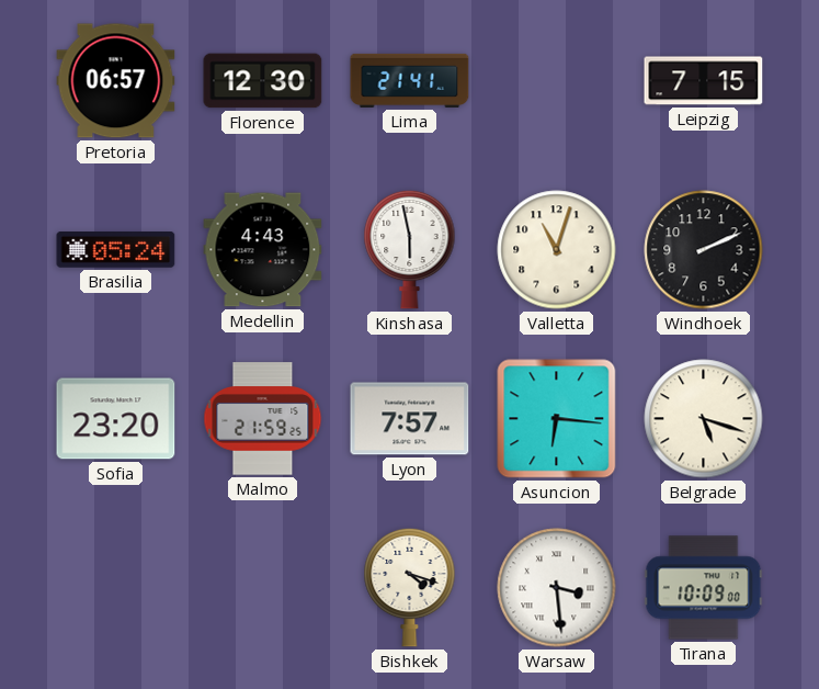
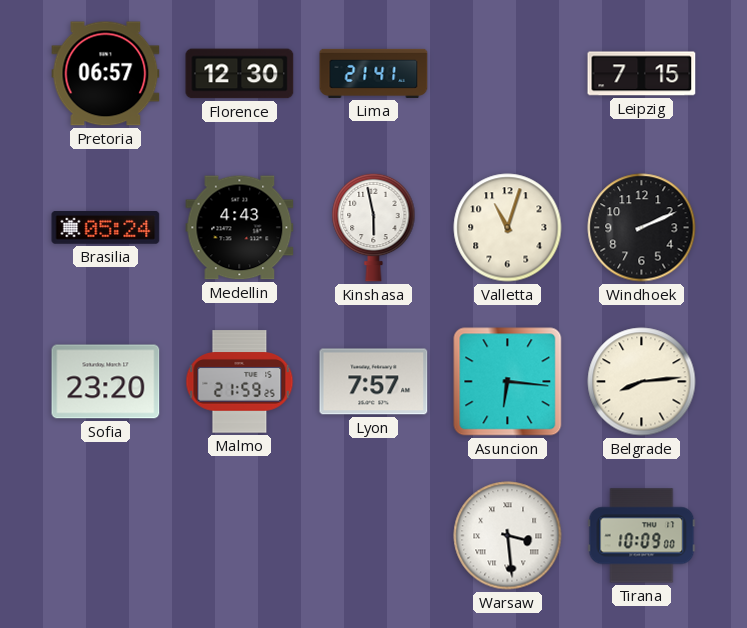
Belgrade: 5:18 -> 8:14
Bishkek: 4:18 -> none
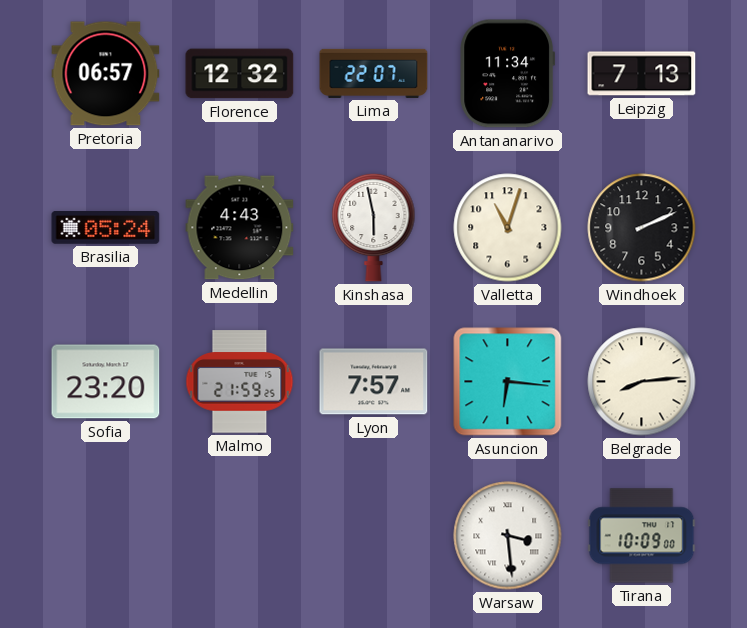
Florence: 12:30 -> 12:32
Lima: 21:41 -> 22:07
Antananarivo: none -> 11:34
Leipzig: 7:15 -> 7:13
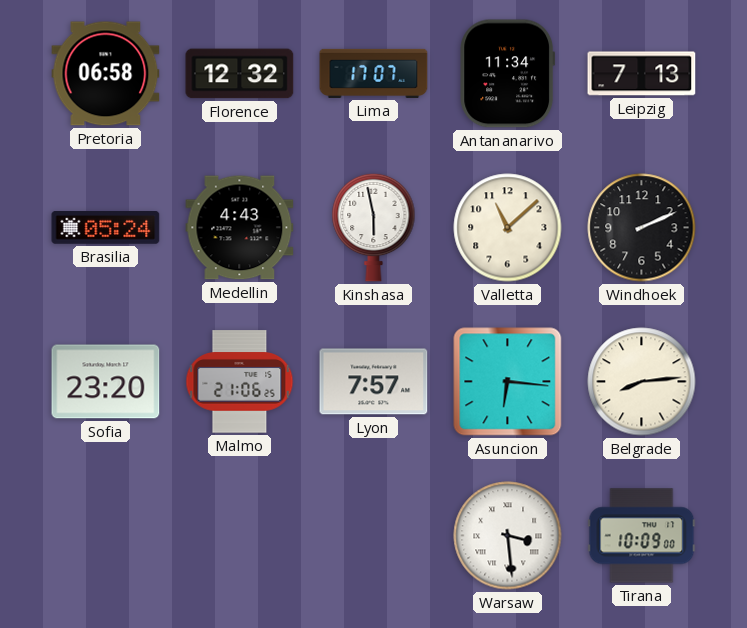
Pretoria: 06:57 -> 06:58
Lima: 22:07 -> 17:07
Valletta: 11:03 -> 11:08
Malmo: 21:59 -> 21:06
